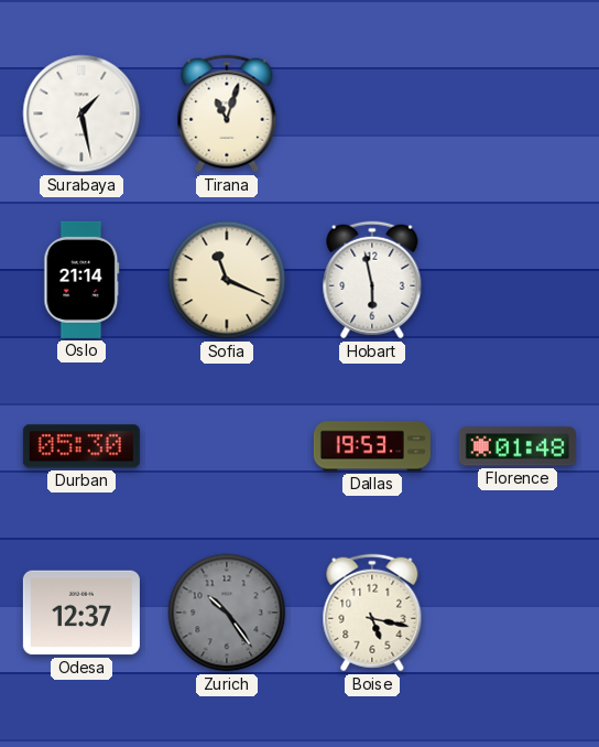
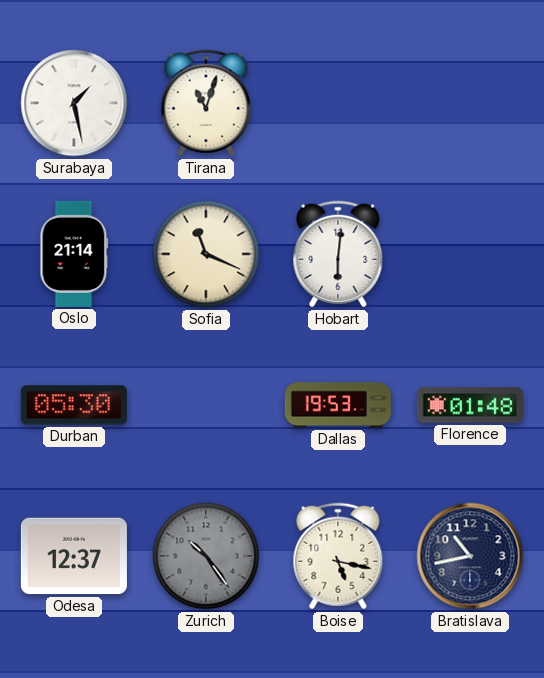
Hobart: 5:58 -> 6:01
Bratislava: none -> 10:43
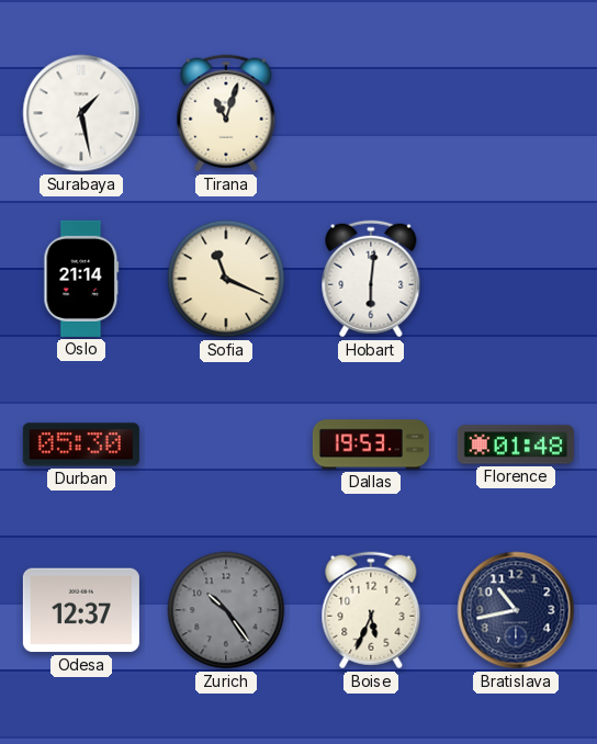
Boise: 5:17 -> 5:34
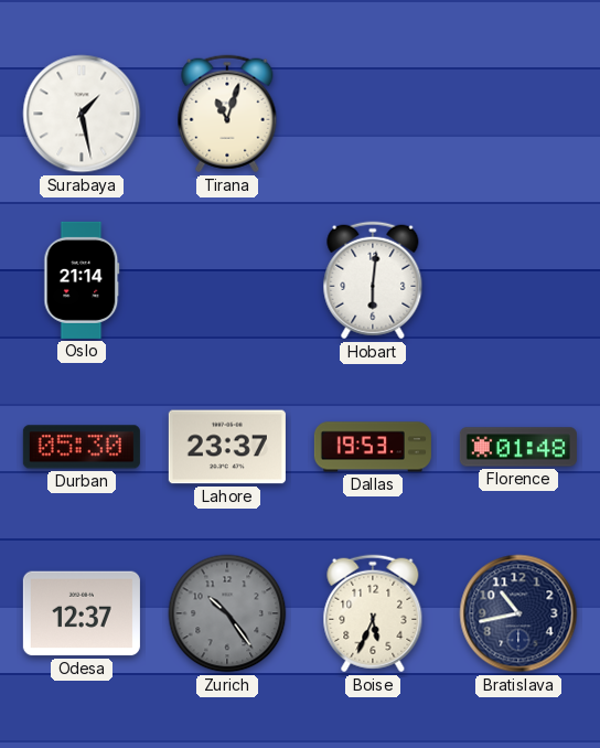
Sofia: 11:19 -> none
Lahore: none -> 23:37
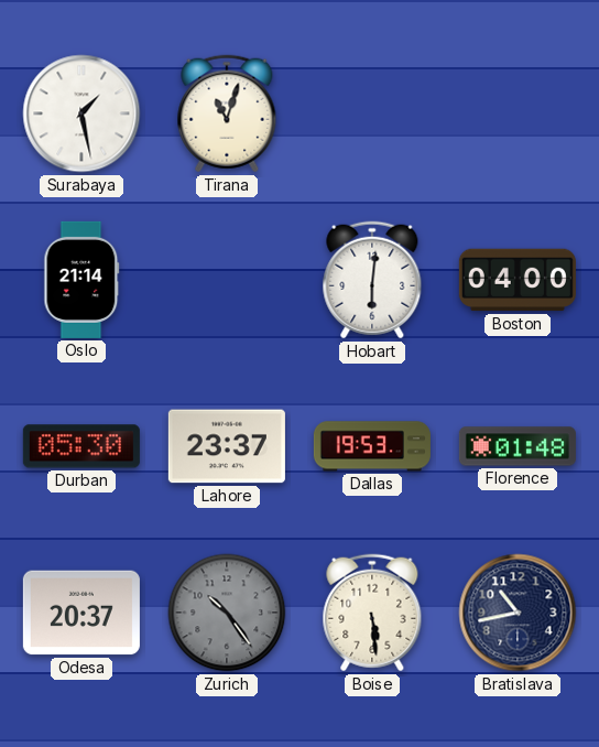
Boston: none -> 04:00
Odesa: 12:37 -> 20:37
Boise: 5:34 -> 5:29
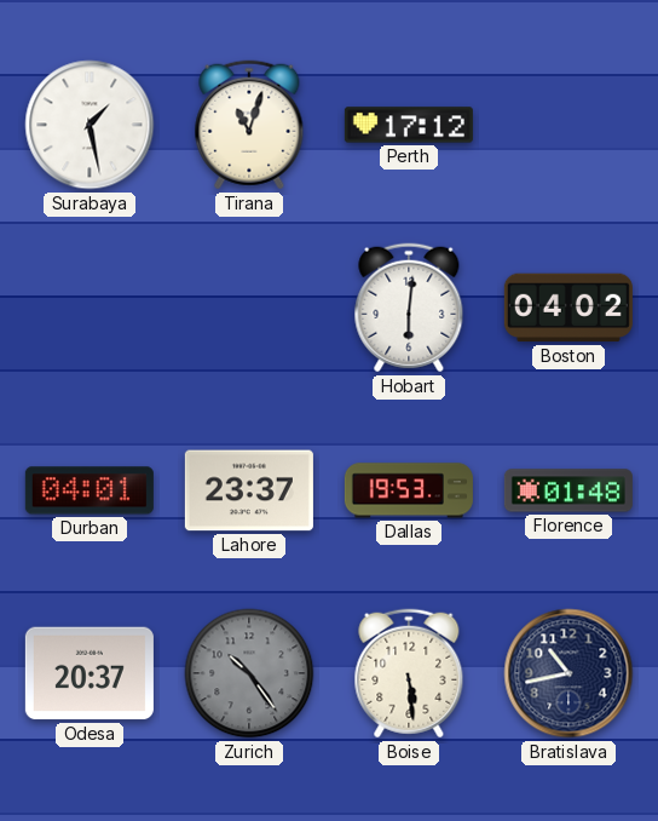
Perth: none -> 17:12
Oslo: 21:14 -> none
Boston: 04:00 -> 04:02
Durban: 05:30 -> 04:01
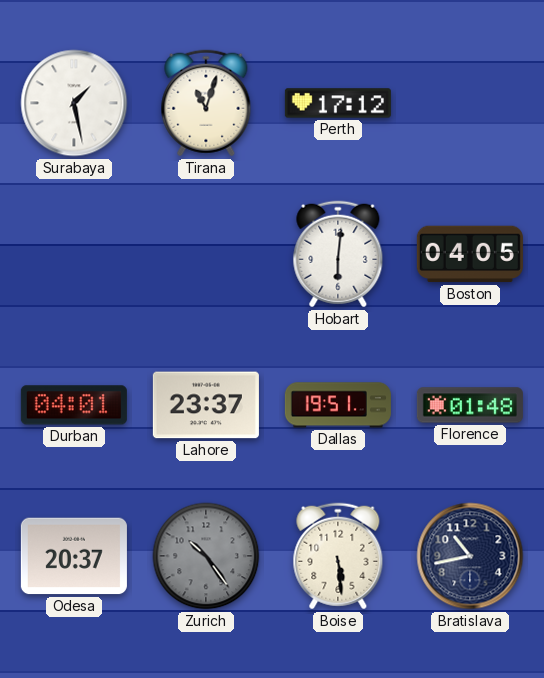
Boston: 04:02 -> 04:05
Dallas: 19:53 -> 19:51
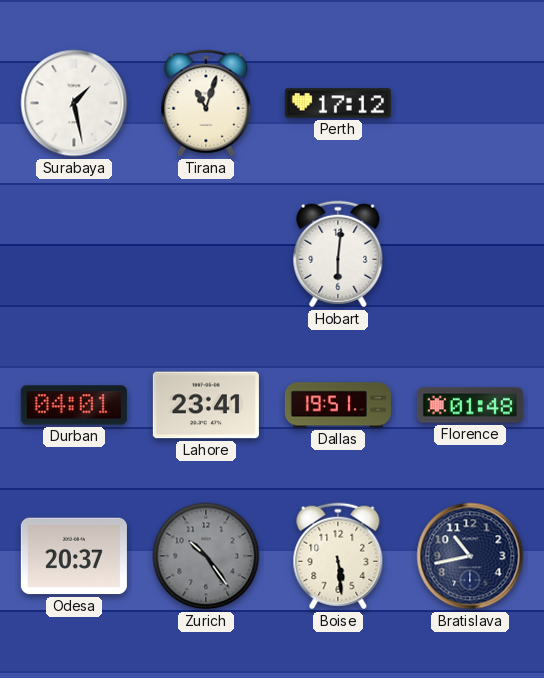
Boston: 04:05 -> none
Lahore: 23:37 -> 23:41
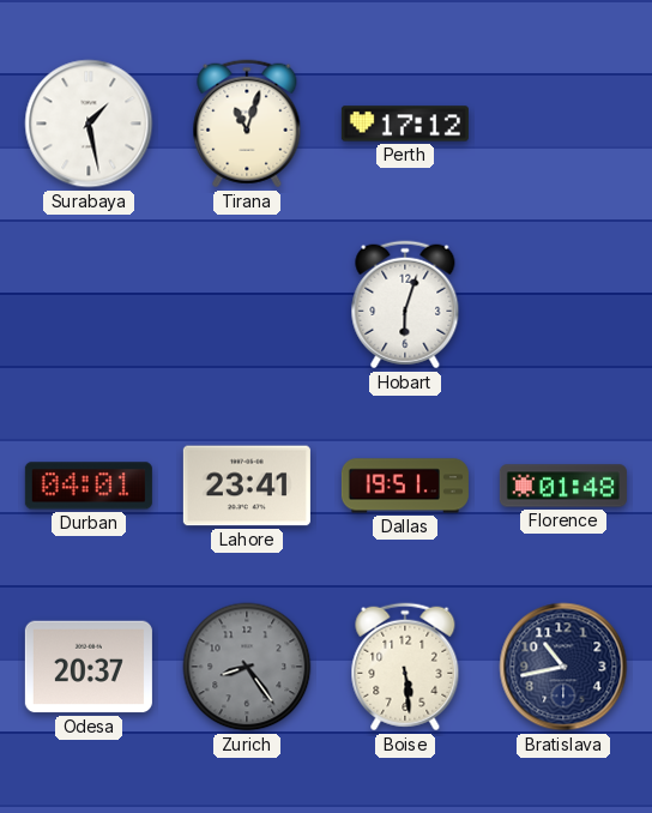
Hobart: 6:01 -> 6:03
Zurich: 10:24 -> 8:24
